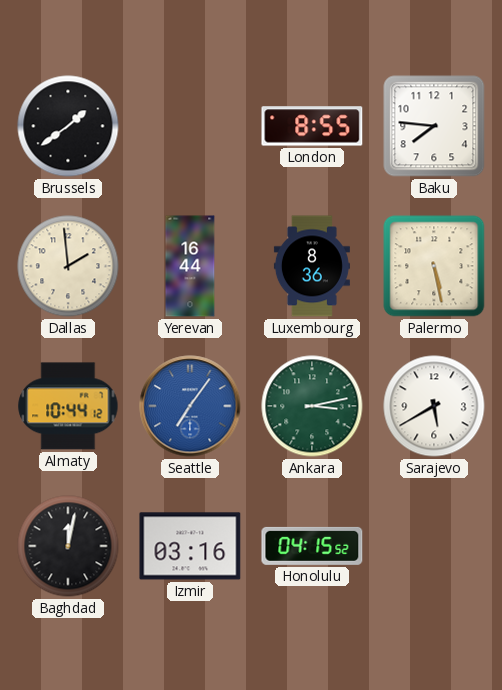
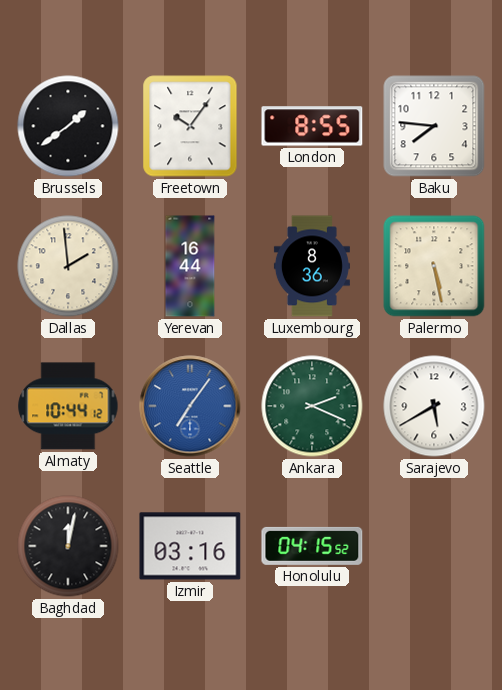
Freetown: none -> 10:06
Ankara: 3:13 -> 2:19
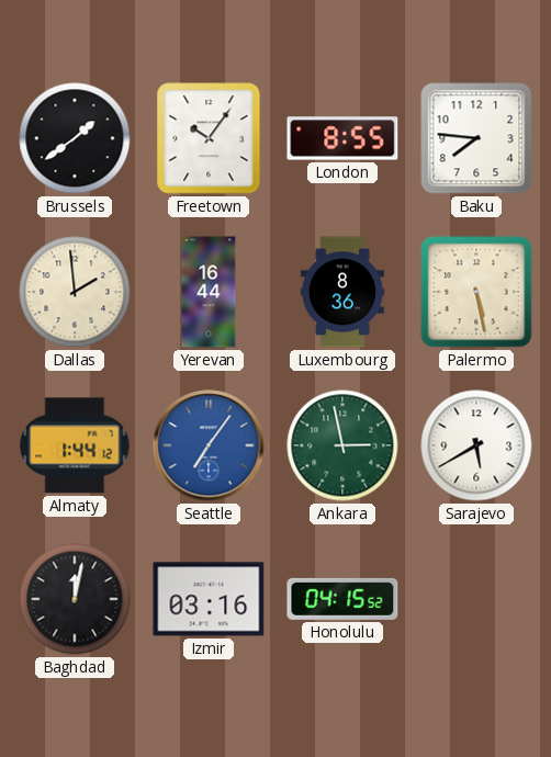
Almaty: 10:44 -> 1:44
Ankara: 2:19 -> 2:58
